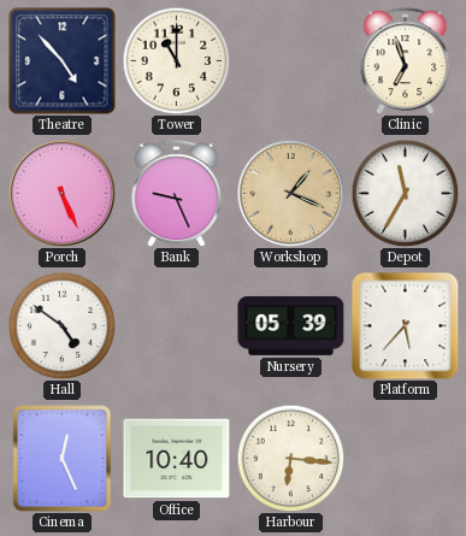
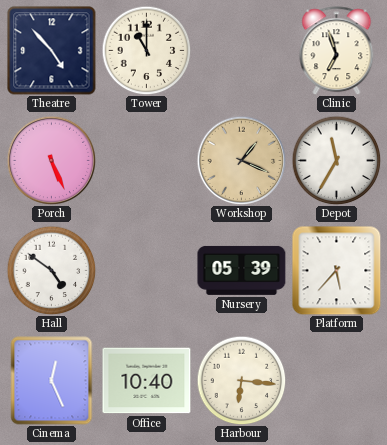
Bank: 9:26 -> none
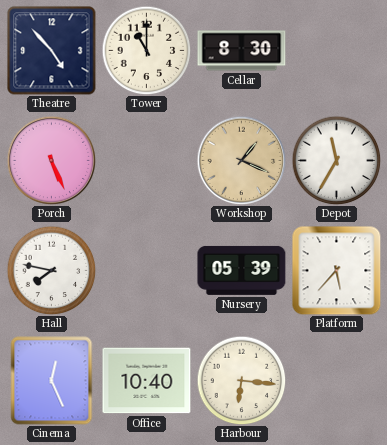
Cellar: none -> 8:30
Clinic: 6:57 -> none
Hall: 4:51 -> 7:47
